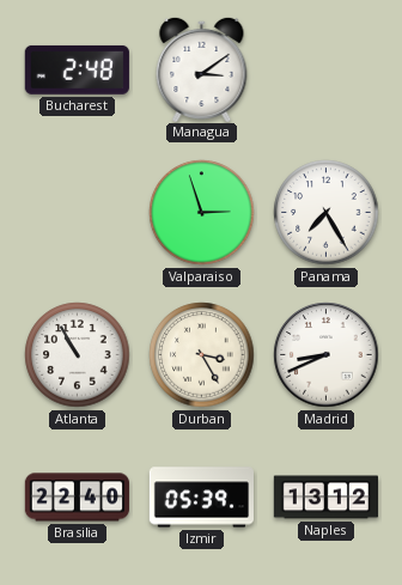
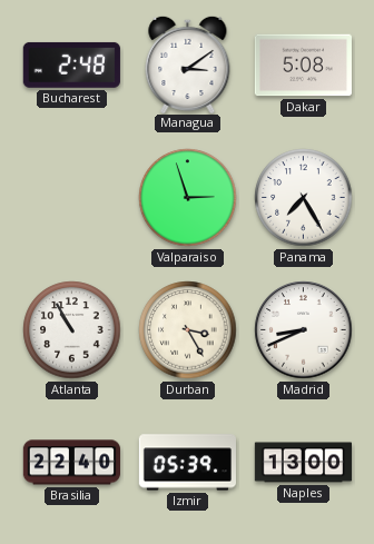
Dakar: none -> 5:08
Naples: 13:12 -> 13:00
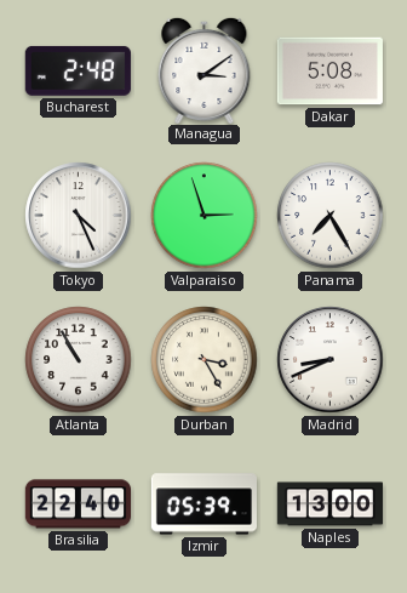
Tokyo: none -> 4:26
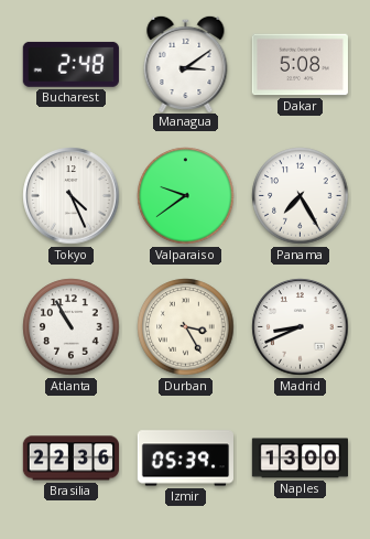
Valparaiso: 2:57 -> 9:39
Brasilia: 22:40 -> 22:36
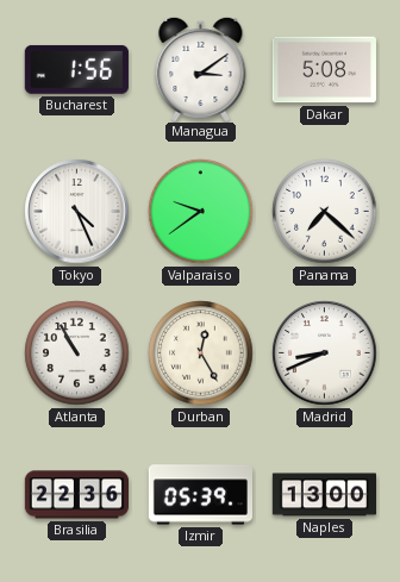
Bucharest: 2:48 -> 1:56
Panama: 7:25 -> 7:22
Durban: 3:25 -> 12:25
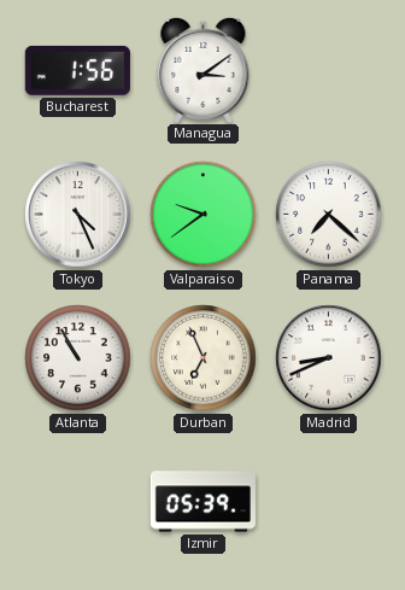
Dakar: 5:08 -> none
Durban: 12:25 -> 6:56
Brasilia: 22:36 -> none
Naples: 13:00 -> none
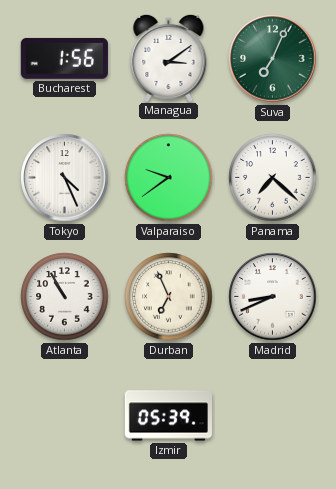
Suva: none -> 7:04
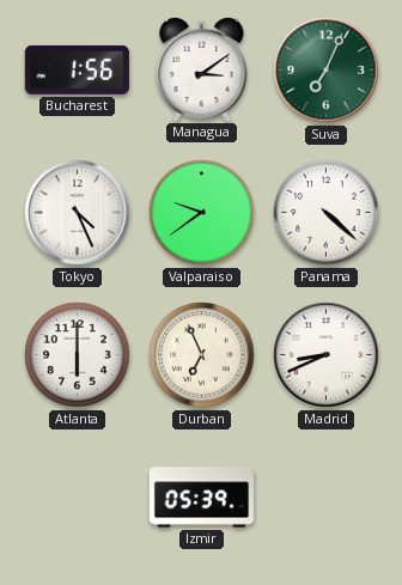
Panama: 7:22 -> 4:22
Atlanta: 10:55 -> 6:00
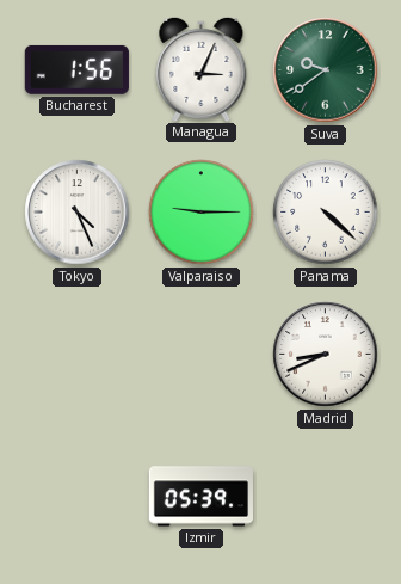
Managua: 3:09 -> 3:04
Suva: 7:04 -> 9:39
Valparaiso: 9:39 -> 9:15
Atlanta: 6:00 -> none
Durban: 6:56 -> none
